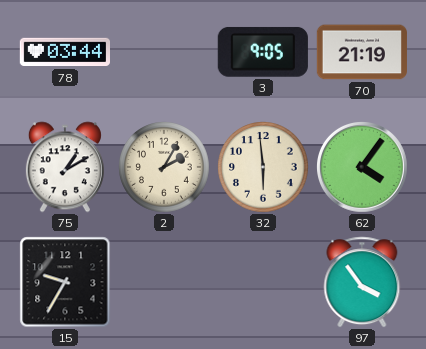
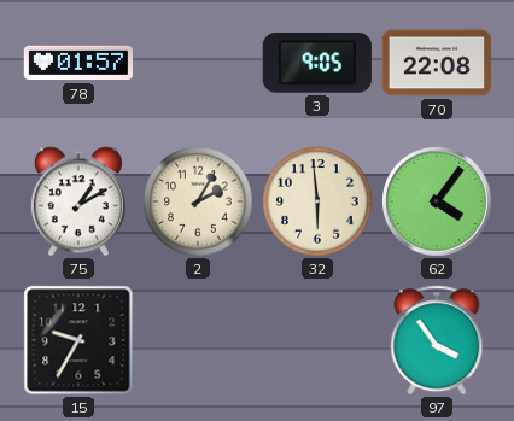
78: 03:44 -> 01:57
70: 21:19 -> 22:08
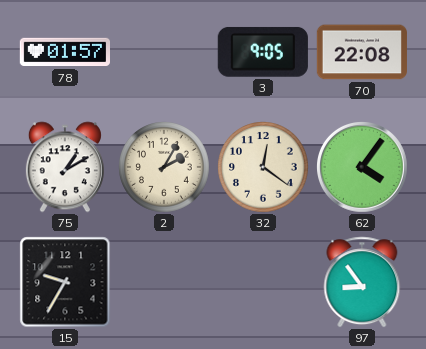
32: 5:59 -> 12:21
97: 3:54 -> 8:54
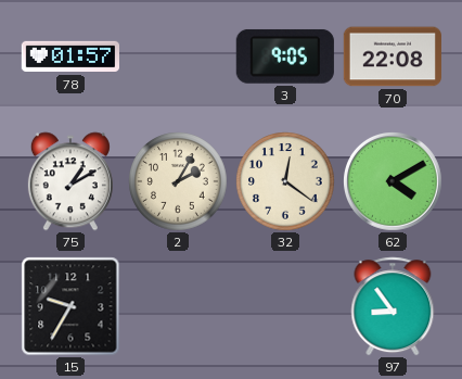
62: 4:06 -> 4:10
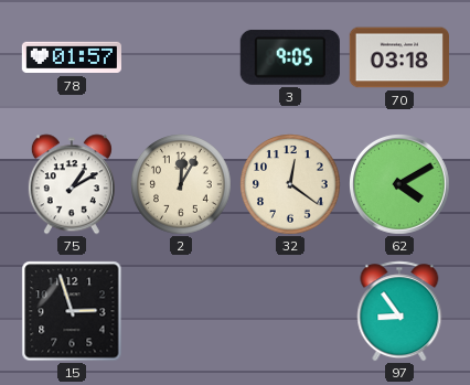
70: 22:08 -> 03:18
2: 2:05 -> 12:05
15: 9:35 -> 2:57
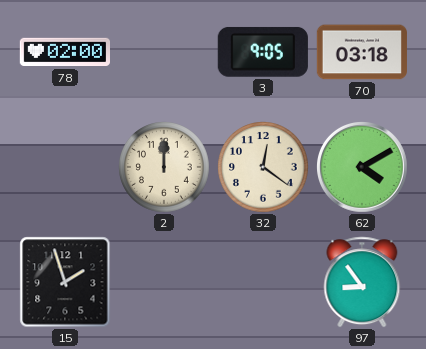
78: 01:57 -> 02:00
75: 1:10 -> none
2: 12:05 -> 12:00
15: 2:57 -> 1:57
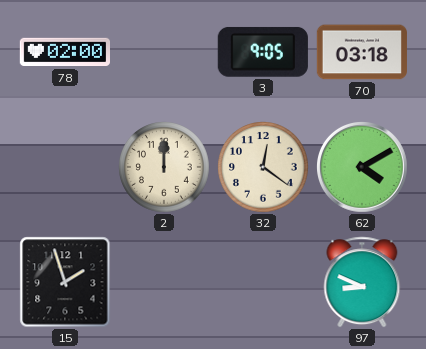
97: 8:54 -> 8:49
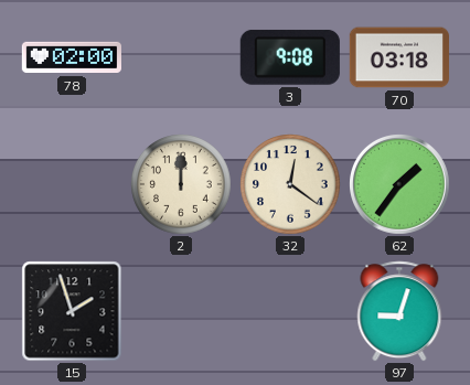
3: 9:05 -> 9:08
62: 4:10 -> 1:36
97: 8:49 -> 9:03
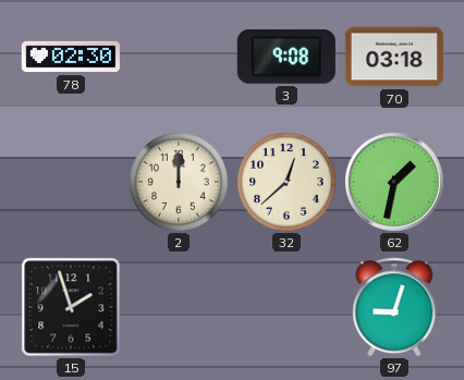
78: 02:00 -> 02:30
32: 12:21 -> 12:38
62: 1:36 -> 1:32
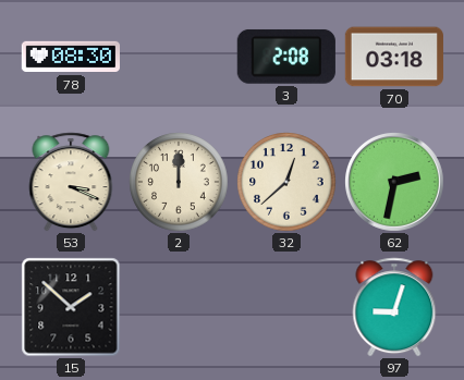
78: 02:30 -> 08:30
3: 9:08 -> 2:08
53: none -> 3:19
62: 1:32 -> 2:32
15: 1:57 -> 1:52
